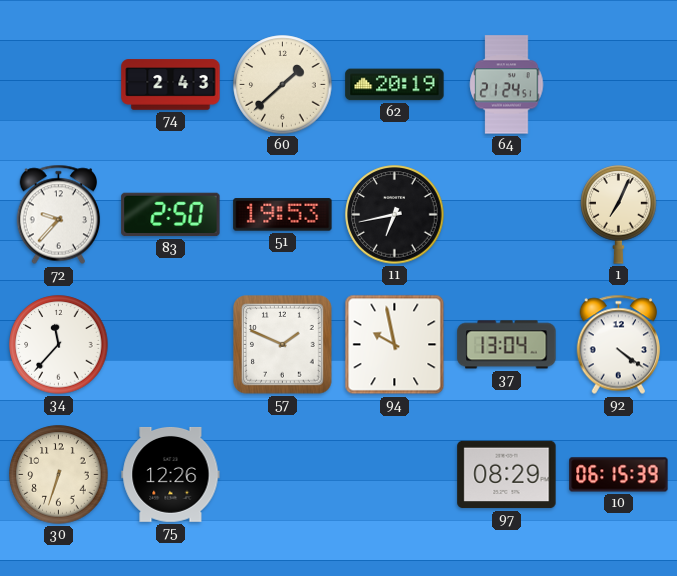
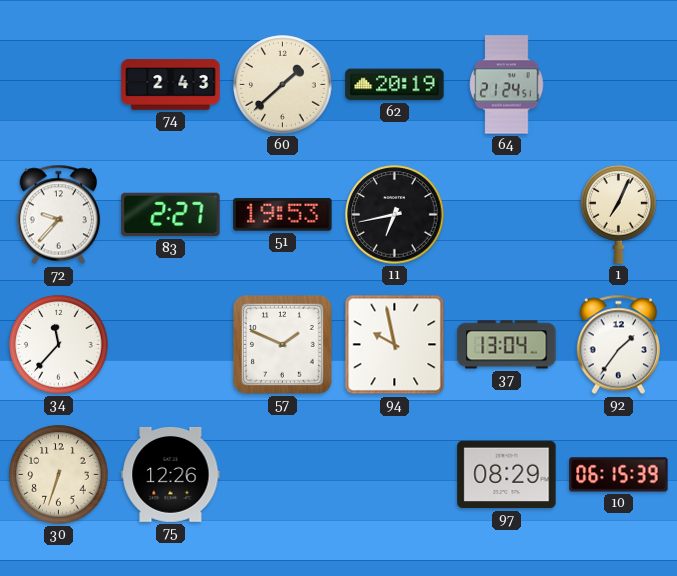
83: 2:50 -> 2:27
92: 4:21 -> 1:36
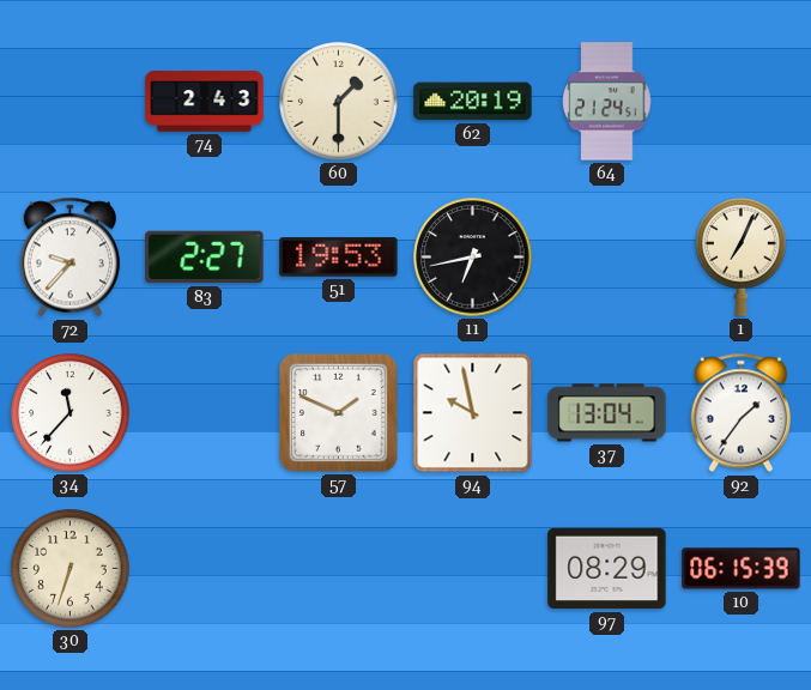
60: 1:38 -> 1:30
75: 12:26 -> none
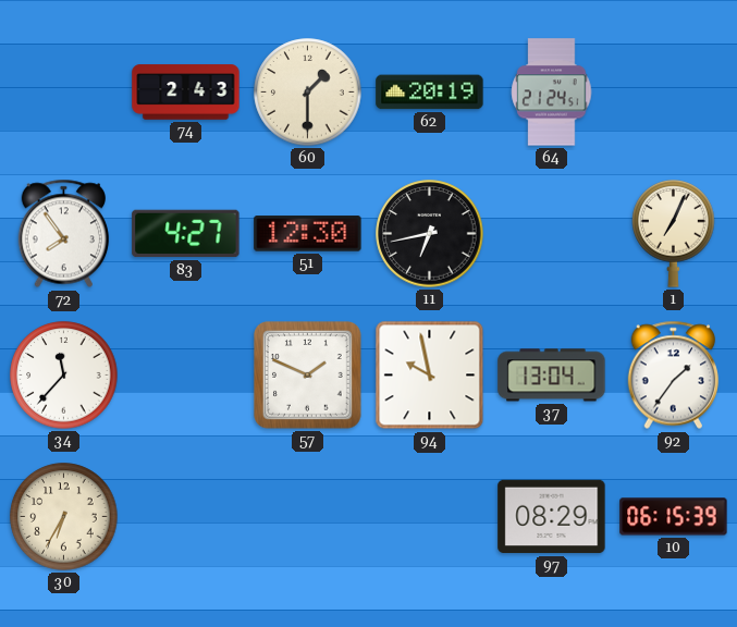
72: 9:37 -> 7:54
83: 2:27 -> 4:27
51: 19:53 -> 12:30
30: 6:33 -> 6:35
